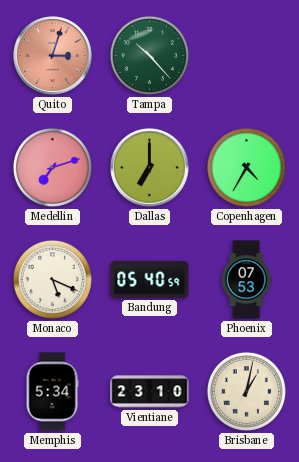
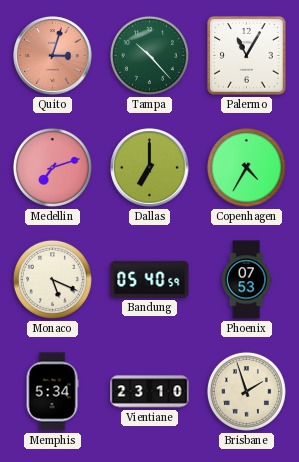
Palermo: none -> 11:05
Brisbane: 1:02 -> 1:57
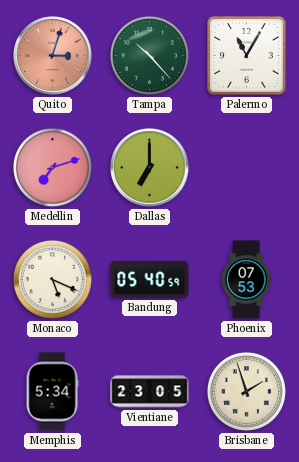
Copenhagen: 4:35 -> none
Vientiane: 23:10 -> 23:05
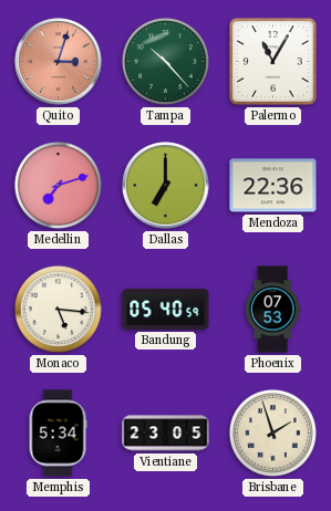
Mendoza: none -> 22:36
Monaco: 5:19 -> 5:16
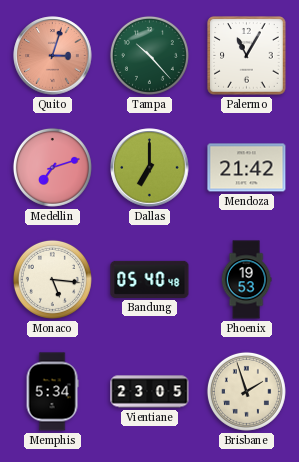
Mendoza: 22:36 -> 21:42
Bandung: 05:40:59 -> 05:40:48
Phoenix: 07:53 -> 19:53
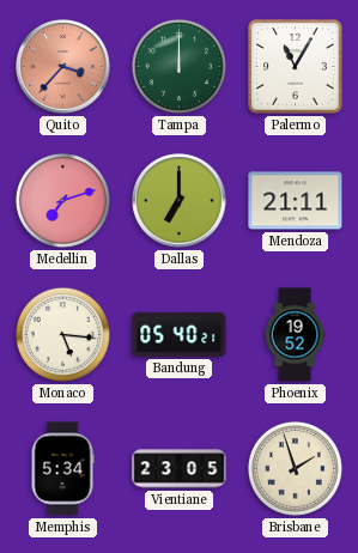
Quito: 3:03 -> 3:37
Tampa: 10:23 -> 12:00
Mendoza: 21:42 -> 21:11
Bandung: 05:40:48 -> 05:40:21
Phoenix: 19:53 -> 19:52
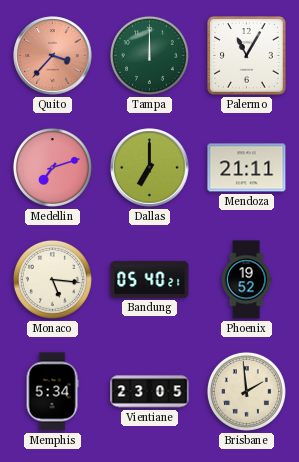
Brisbane: 1:57 -> 1:59
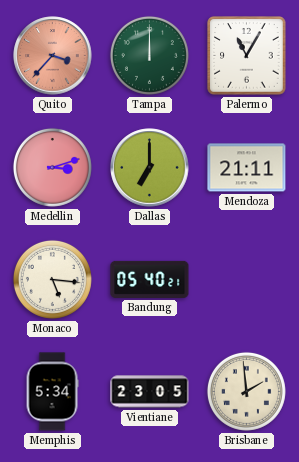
Medellin: 7:12 -> 3:12
Phoenix: 19:52 -> none
